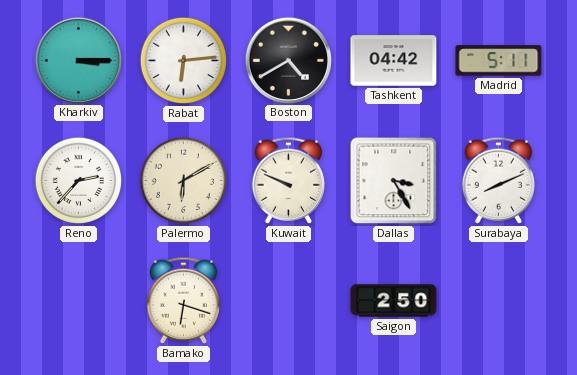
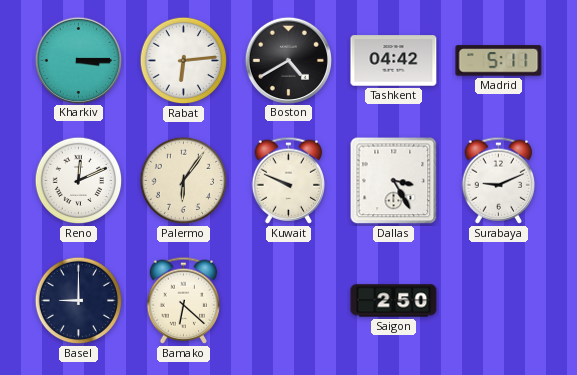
Reno: 2:37 -> 12:11
Palermo: 6:10 -> 6:06
Surabaya: 8:11 -> 9:11
Basel: none -> 9:00
Bamako: 6:18 -> 6:22
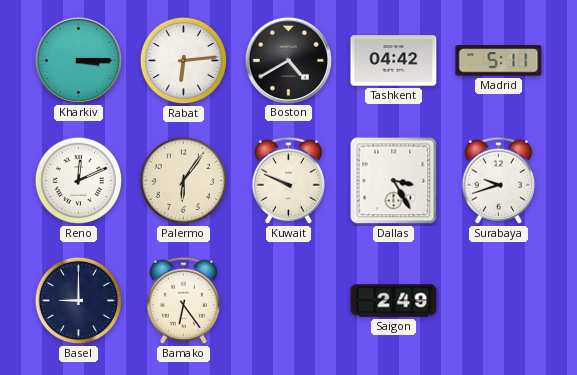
Surabaya: 9:11 -> 9:42
Bamako: 6:22 -> 6:24
Saigon: 2:50 -> 2:49
